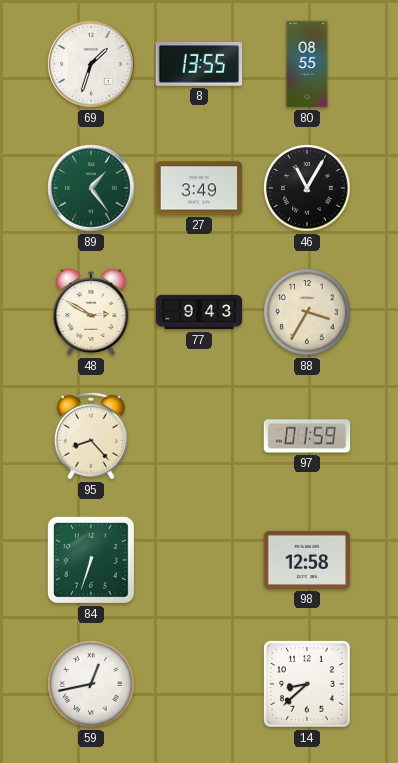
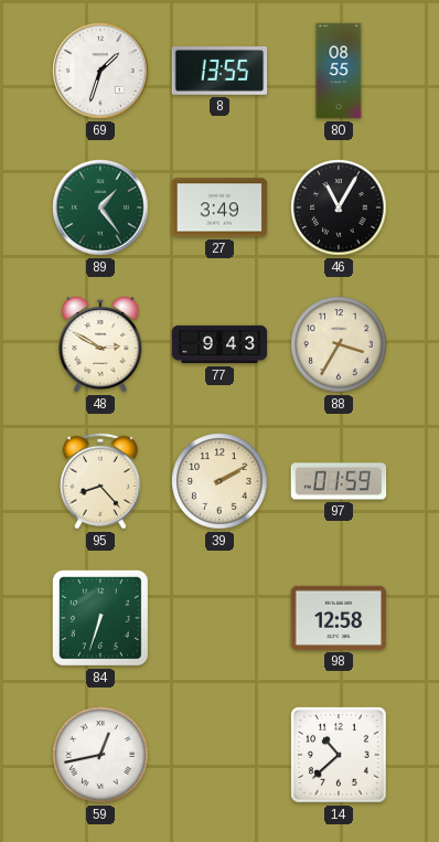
39: none -> 2:10
14: 8:38 -> 10:38
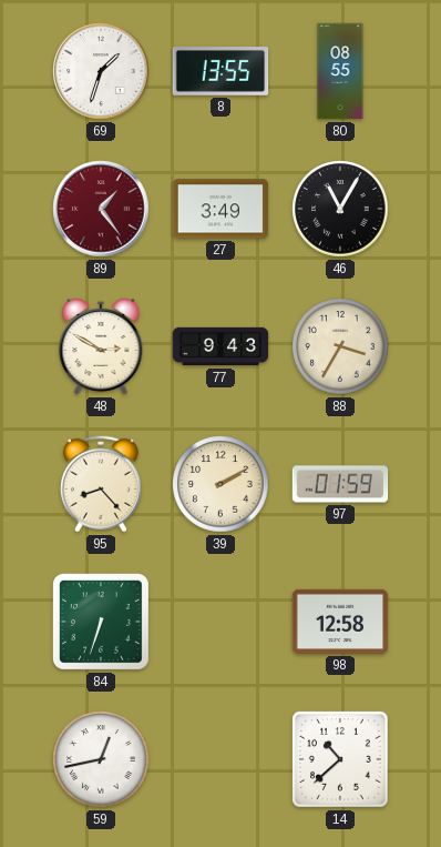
89 dial: green -> burgundy
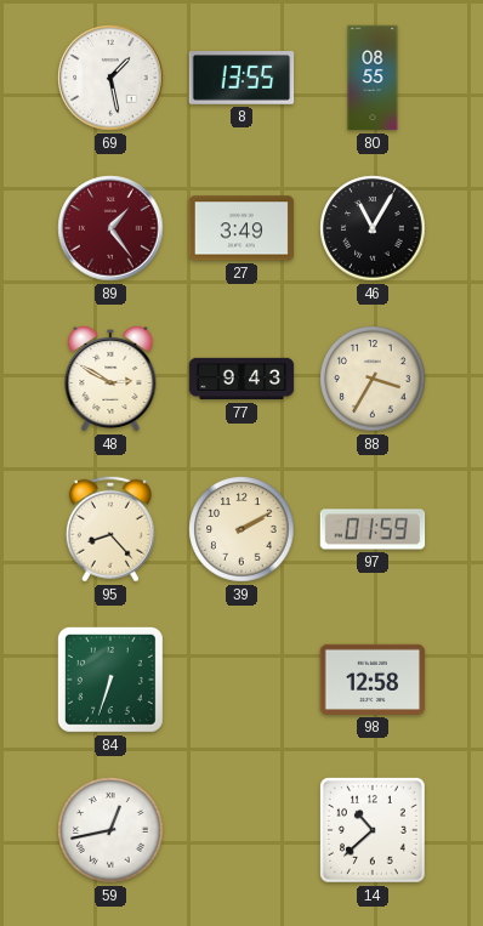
69: 1:33 -> 1:28
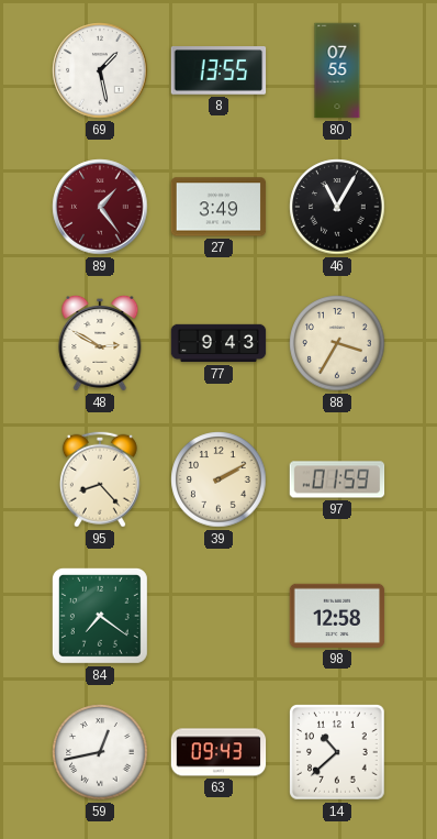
80: 08:55 -> 07:55
84: 6:33 -> 7:21
63: none -> 09:43
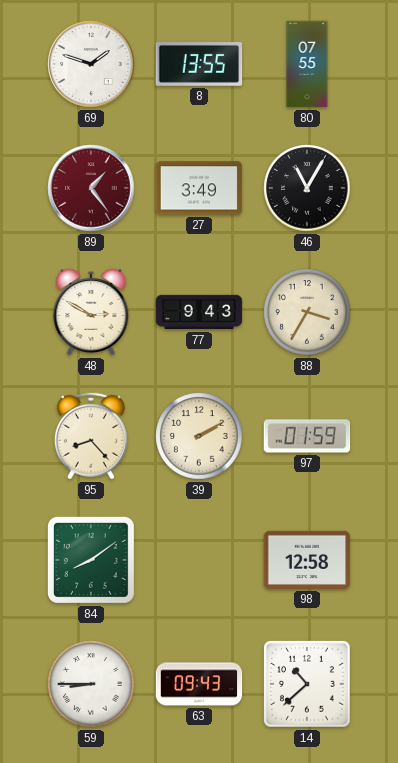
69: 1:28 -> 1:48
84: 7:21 -> 8:09
59: 12:43 -> 8:45
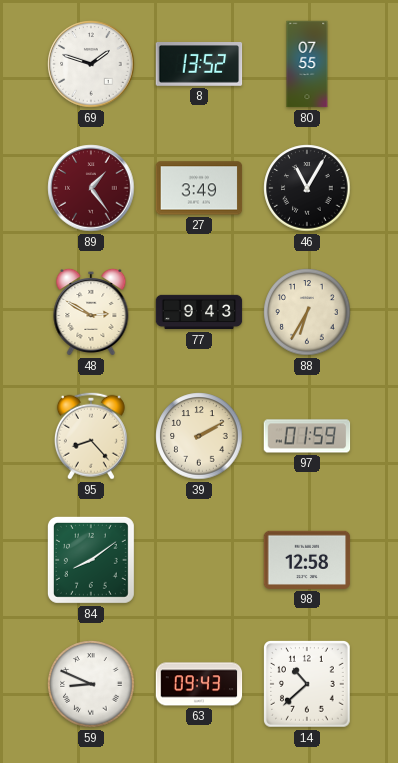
8: 13:55 -> 13:52
88: 3:35 -> 6:35
59: 8:45 -> 8:49
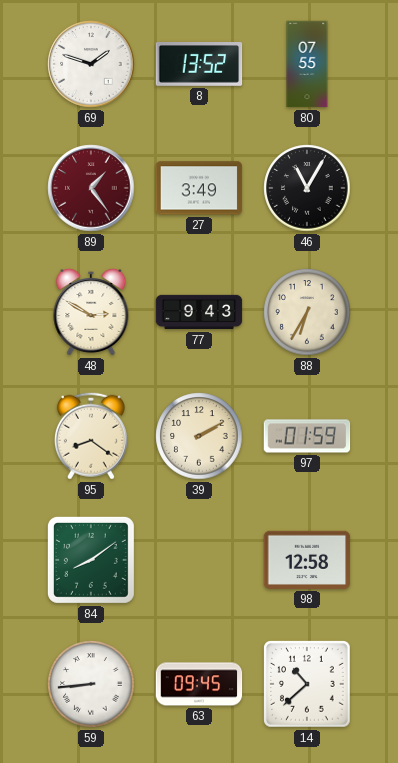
95: 8:23 -> 8:21
59: 8:49 -> 8:44
63: 09:43 -> 09:45
